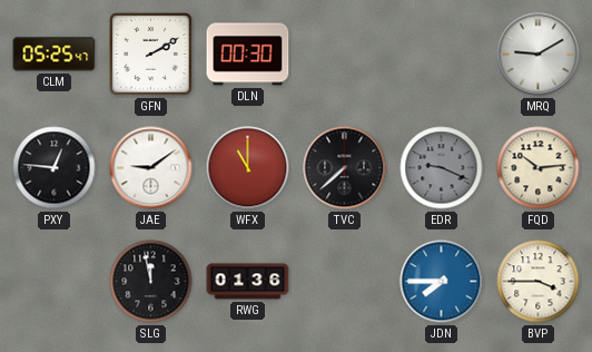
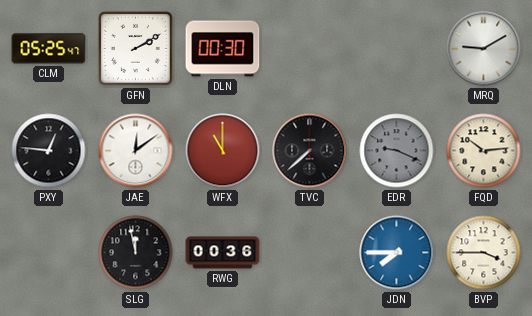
JAE: 9:09 -> 12:09
RWG: 01:36 -> 00:36
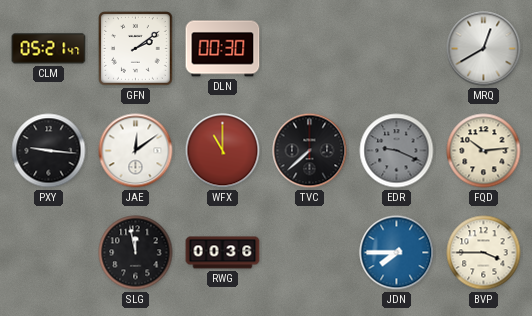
CLM: 05:25 -> 05:21
GFN: 2:10 -> 2:09
MRQ: 9:10 -> 12:40
PXY: 12:46 -> 9:16
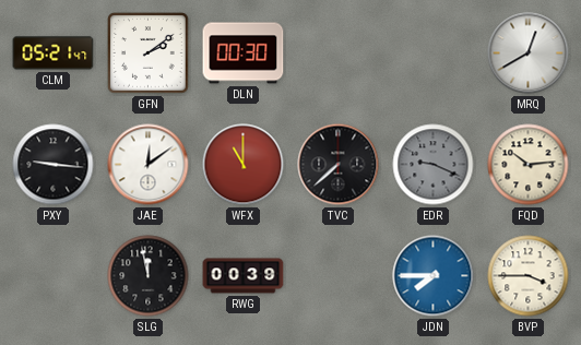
RWG: 00:36 -> 00:39
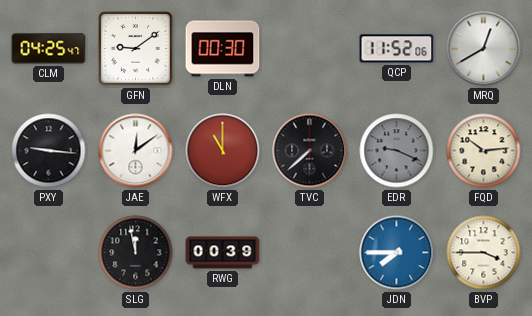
CLM: 05:21 -> 04:25
GFN: 2:09 -> 9:09
QCP: none -> 11:52
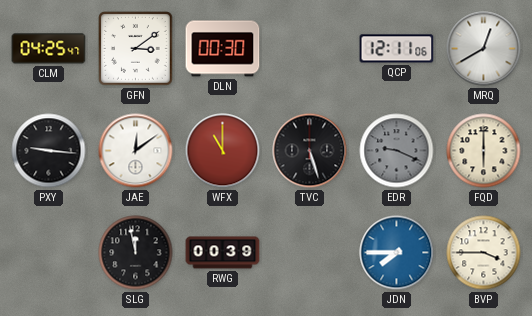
GFN: 9:09 -> 3:09
QCP: 11:52 -> 12:11
TVC: 7:38 -> 5:27
FQD: 10:14 -> 6:00
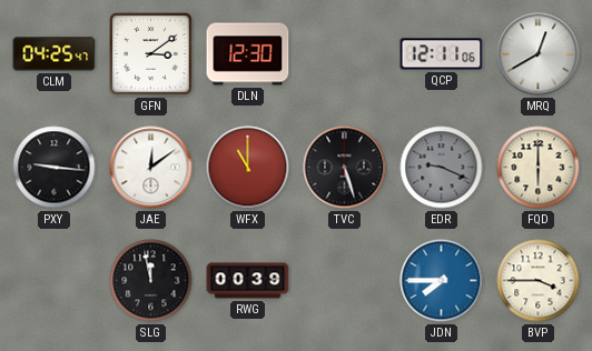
DLN: 00:30 -> 12:30
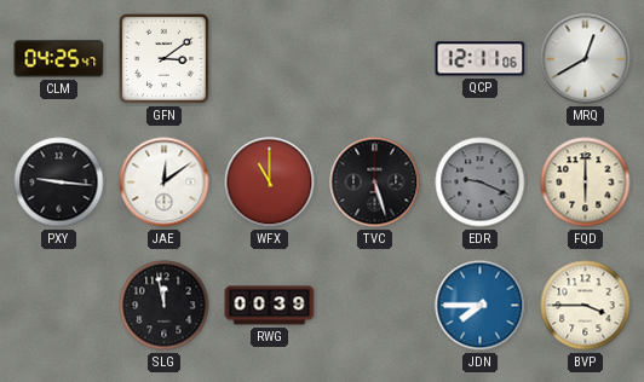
DLN: 12:30 -> none
